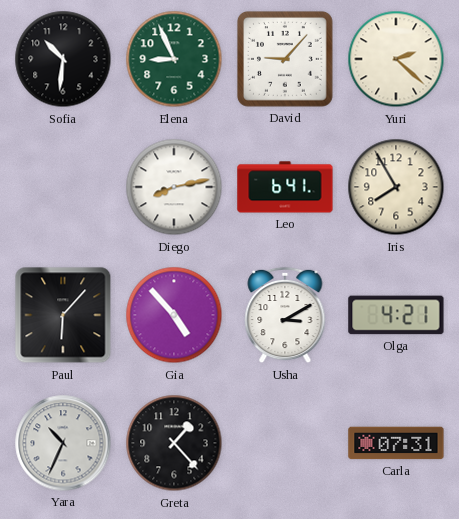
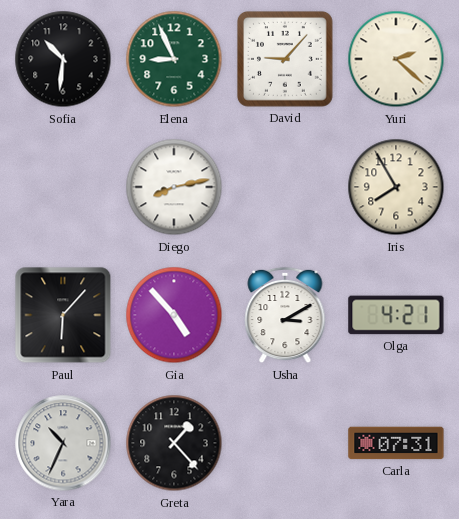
Leo: 6:41 -> none
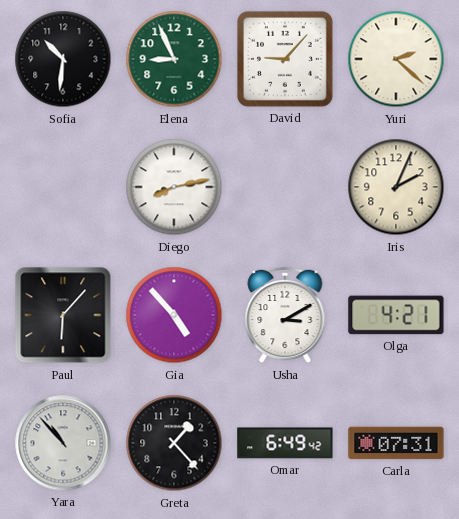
Iris: 7:55 -> 2:04
Yara: 10:34 -> 10:53
Omar: none -> 6:49
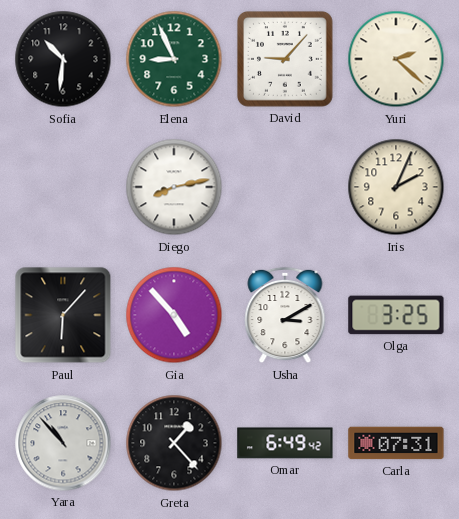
Olga: 4:21 -> 3:25
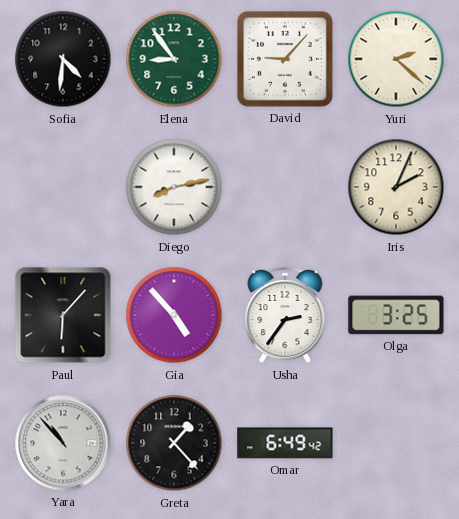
Sofia: 10:31 -> 4:31
Elena: 8:56 -> 8:54
Usha: 3:10 -> 2:36
Carla: 07:31 -> none
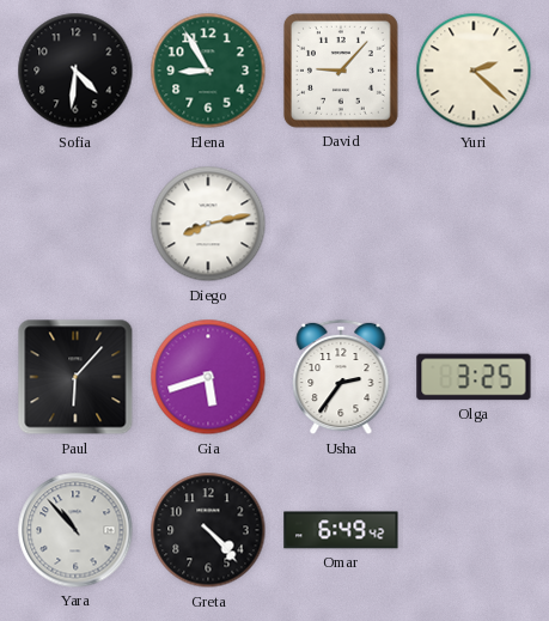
Elena: 8:54 -> 8:55
Iris: 2:04 -> none
Gia: 4:53 -> 5:42
Greta: 1:23 -> 4:23
